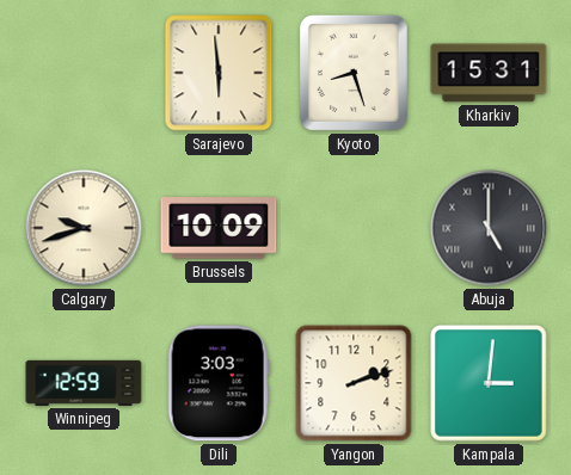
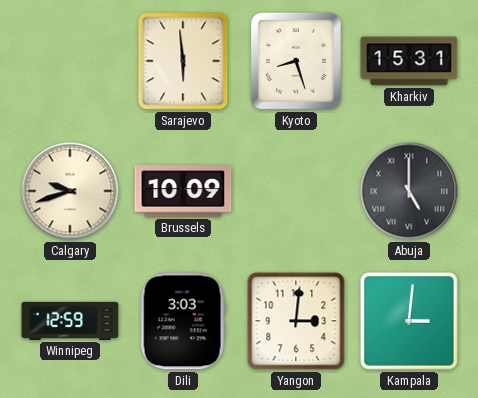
Yangon: 2:12 -> 3:01
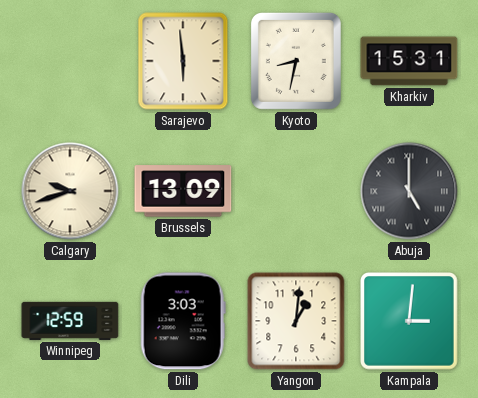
Kyoto: 8:27 -> 8:32
Brussels: 10:09 -> 13:09
Yangon: 3:01 -> 1:01
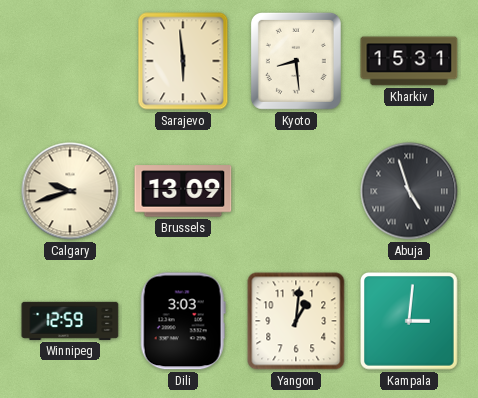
Kyoto: 8:32 -> 8:29
Abuja: 5:00 -> 4:57
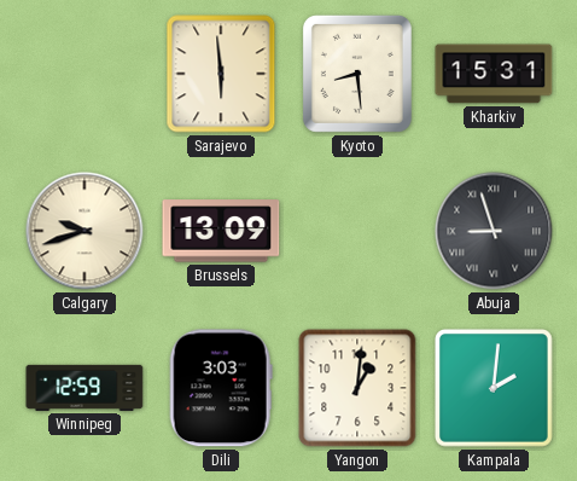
Abuja: 4:57 -> 8:57
Kampala: 3:01 -> 2:01
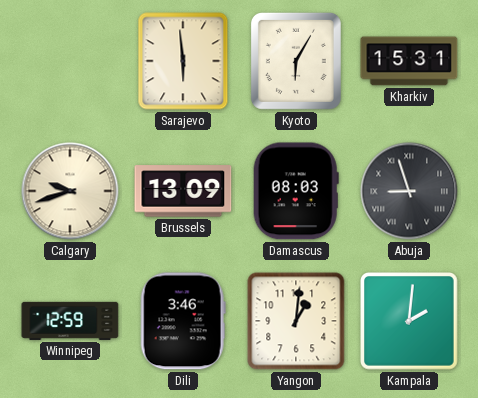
Kyoto: 8:29 -> 6:05
Damascus: none -> 08:03
Dili: 3:03 -> 3:46
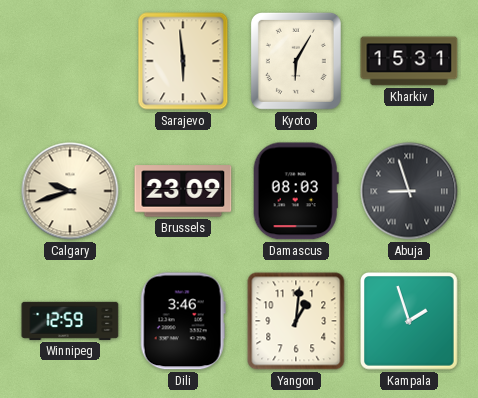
Brussels: 13:09 -> 23:09
Kampala: 2:01 -> 1:57
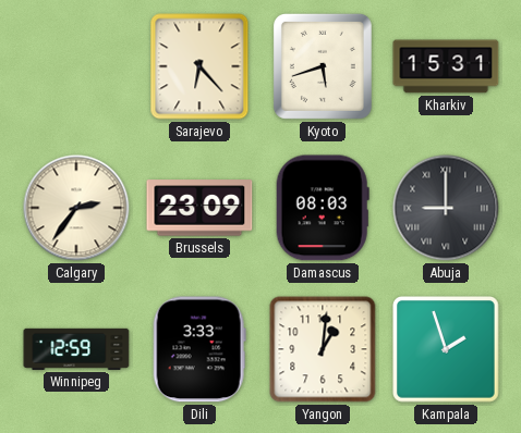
Sarajevo: 5:59 -> 6:23
Kyoto: 6:05 -> 5:42
Calgary: 9:42 -> 2:36
Abuja: 8:57 -> 9:00
Dili: 3:46 -> 3:33
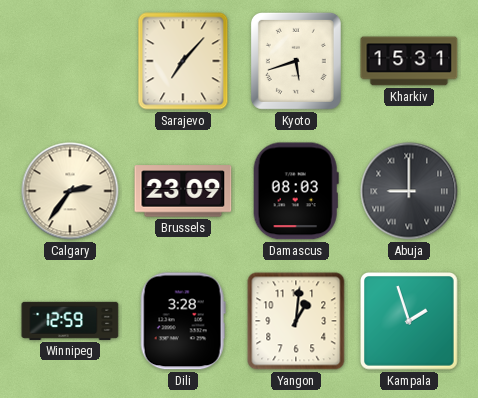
Sarajevo: 6:23 -> 7:07
Dili: 3:33 -> 3:28
